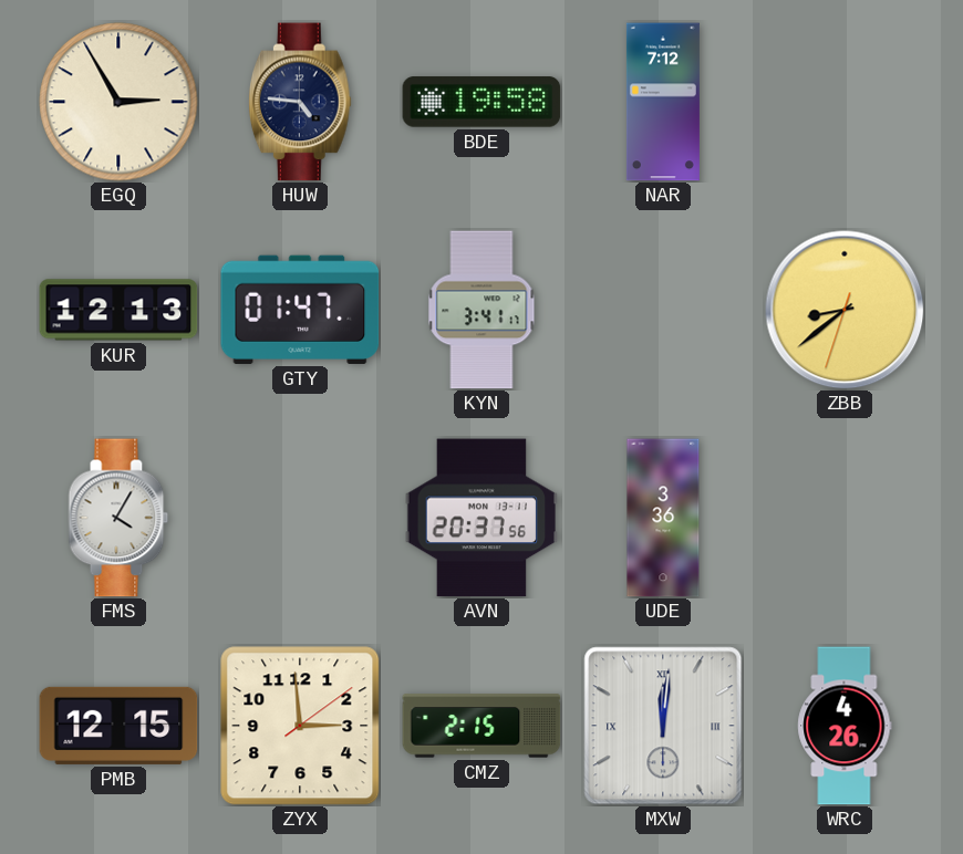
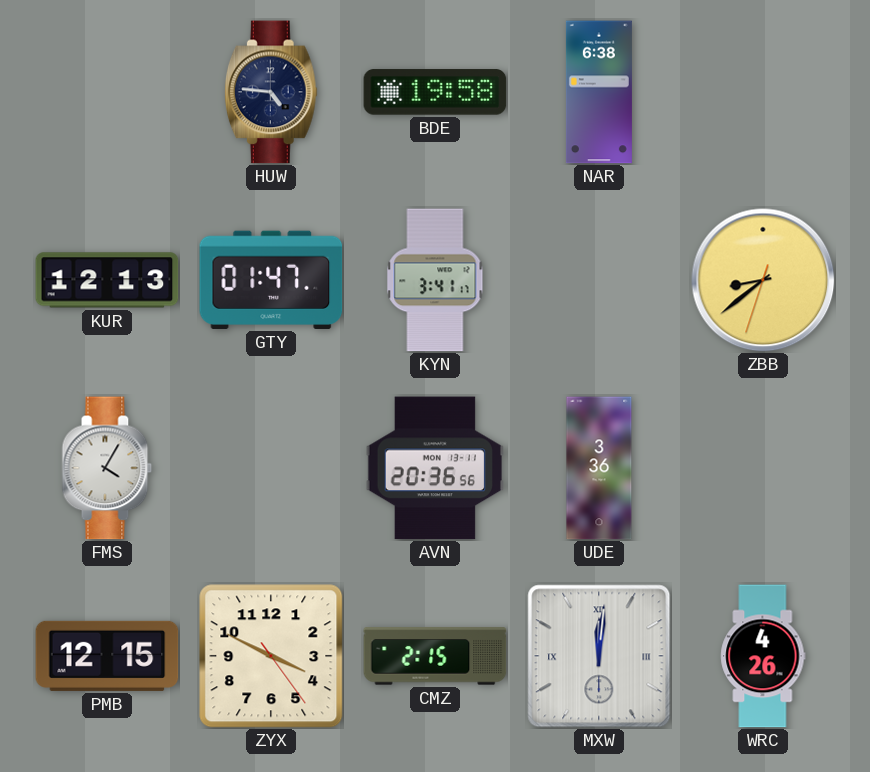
EGQ: 2:55 -> none
NAR: 7:12 -> 6:38
AVN: 20:37 -> 20:36
ZYX: 2:59 -> 3:49
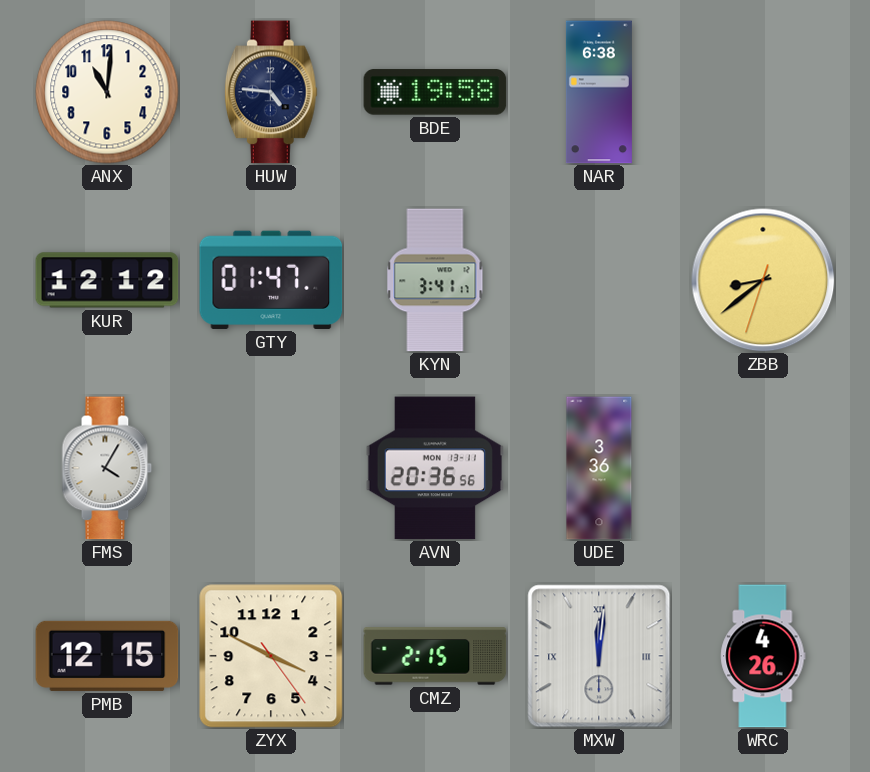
ANX: none -> 11:01
KUR: 12:13 -> 12:12
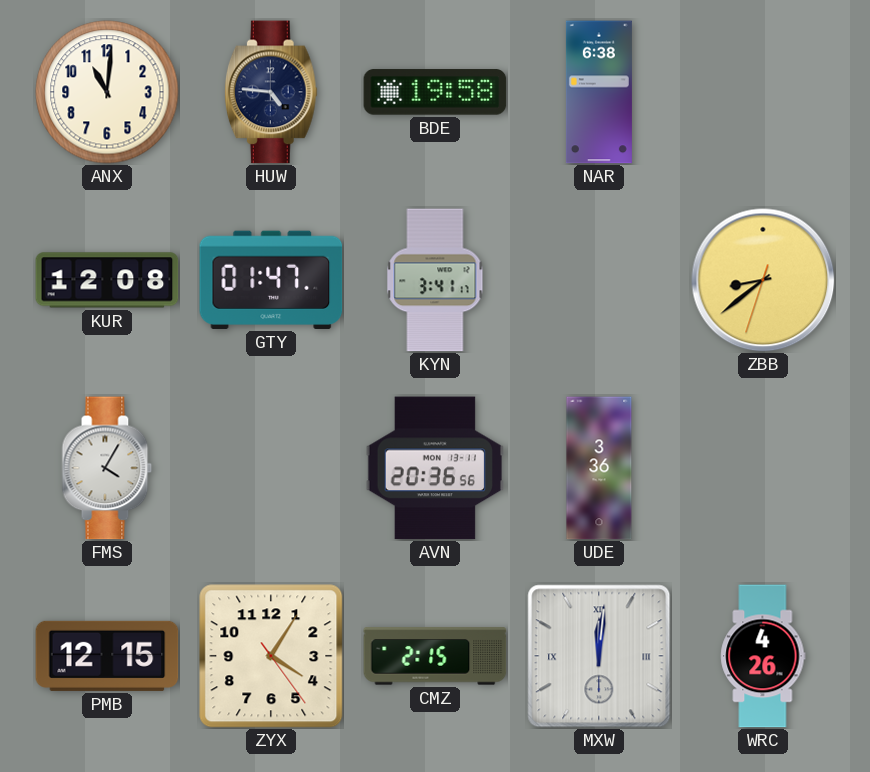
KUR: 12:12 -> 12:08
ZYX: 3:49 -> 4:05
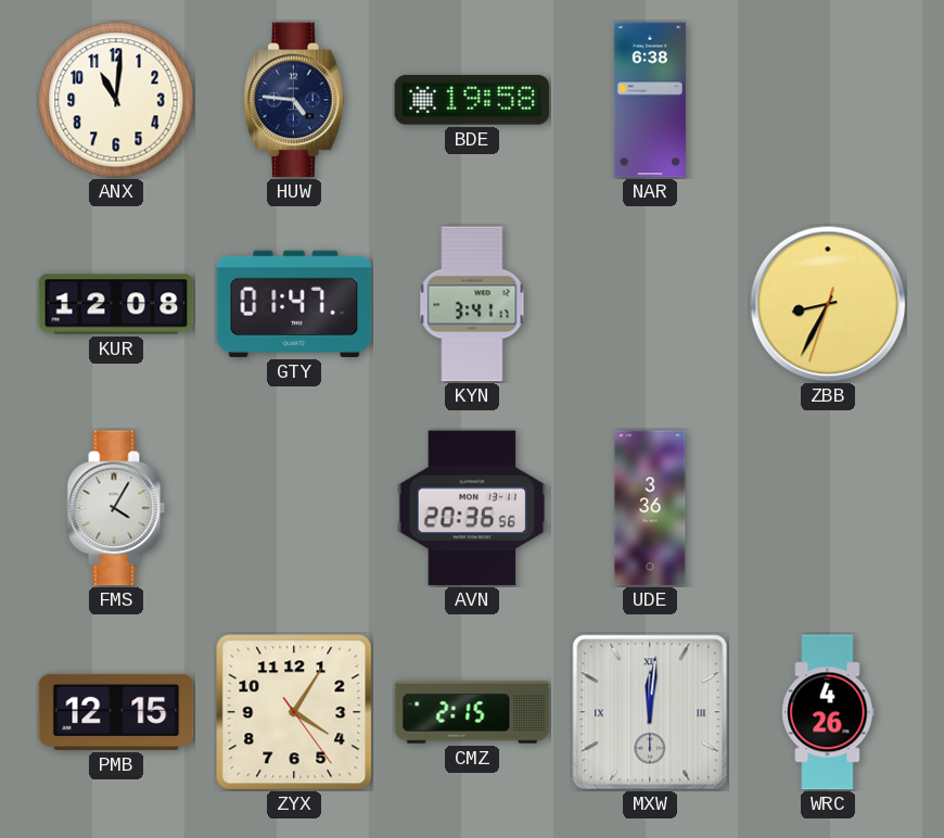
ZBB: 8:38 -> 8:34
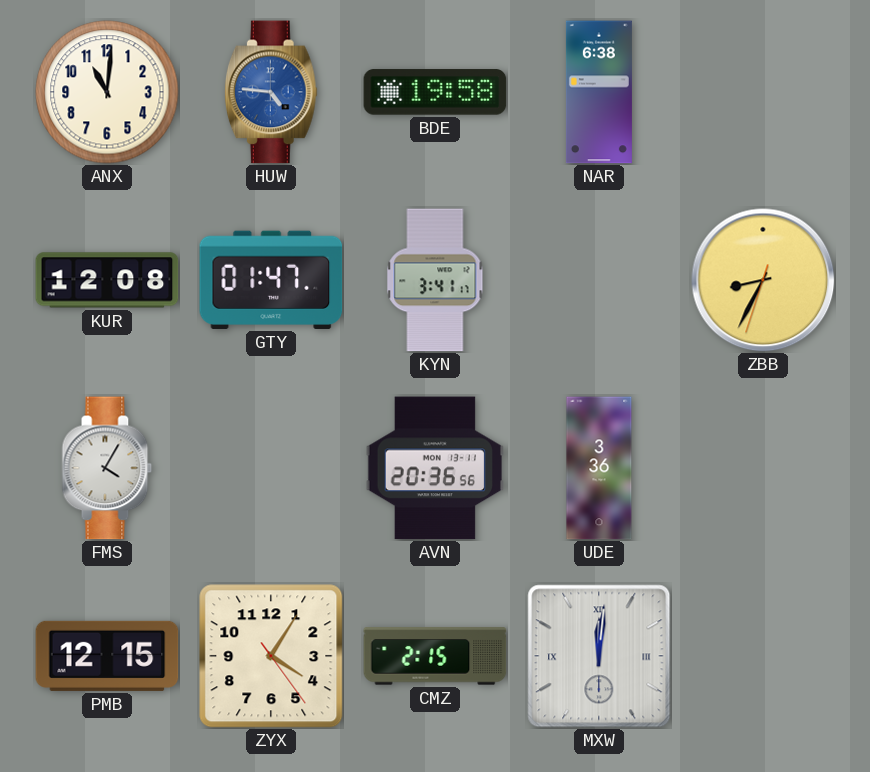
HUW dial: navy -> blue
WRC: 4:26 -> none
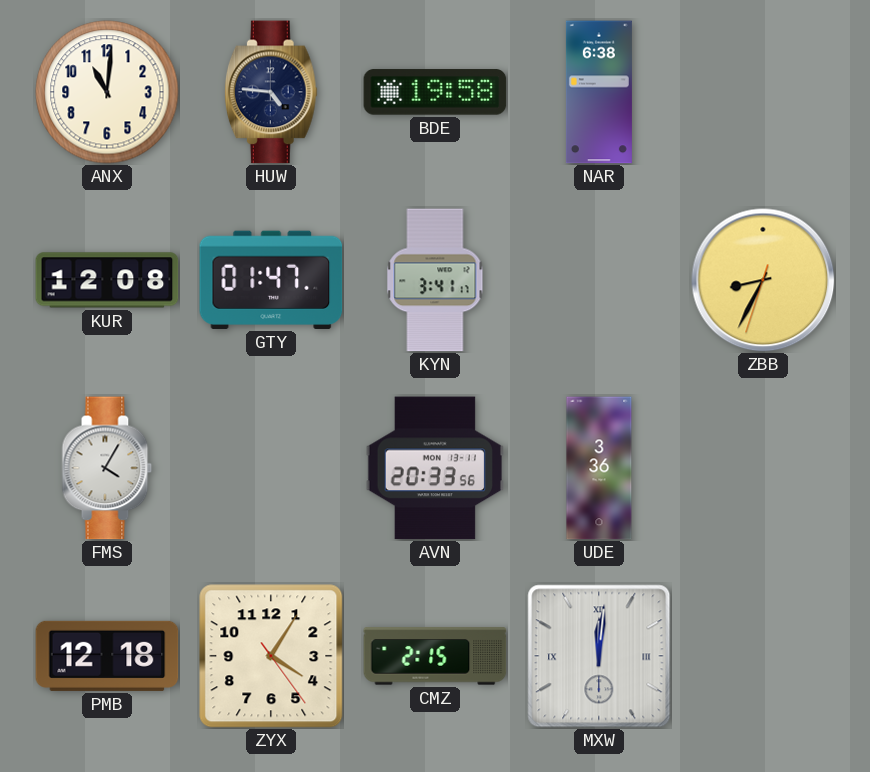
HUW dial: blue -> navy
AVN: 20:36 -> 20:33
PMB: 12:15 -> 12:18
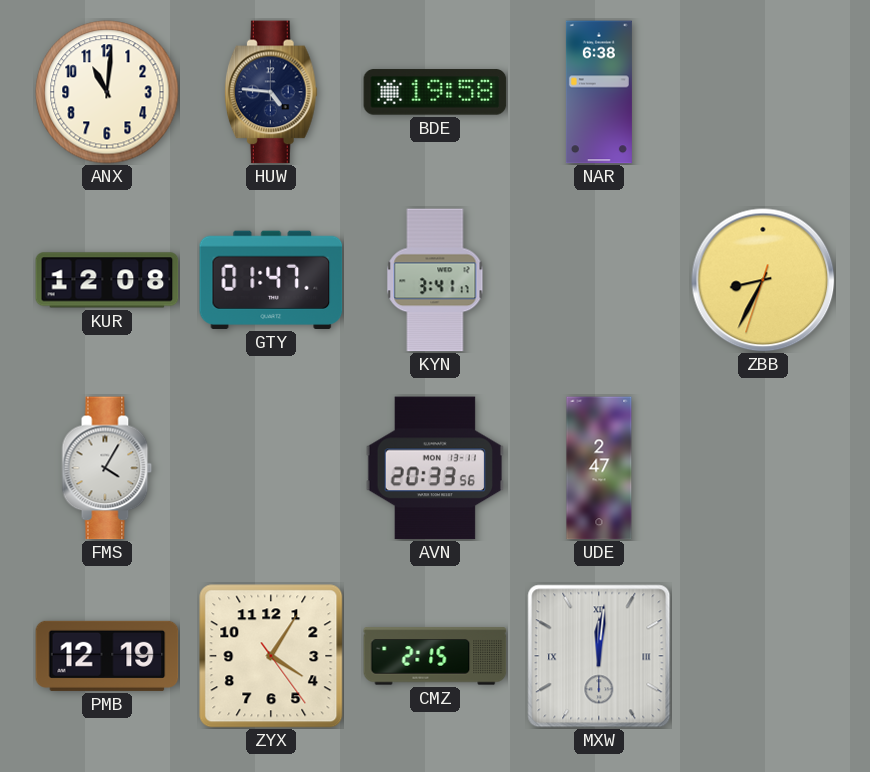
UDE: 3:36 -> 2:47
PMB: 12:18 -> 12:19
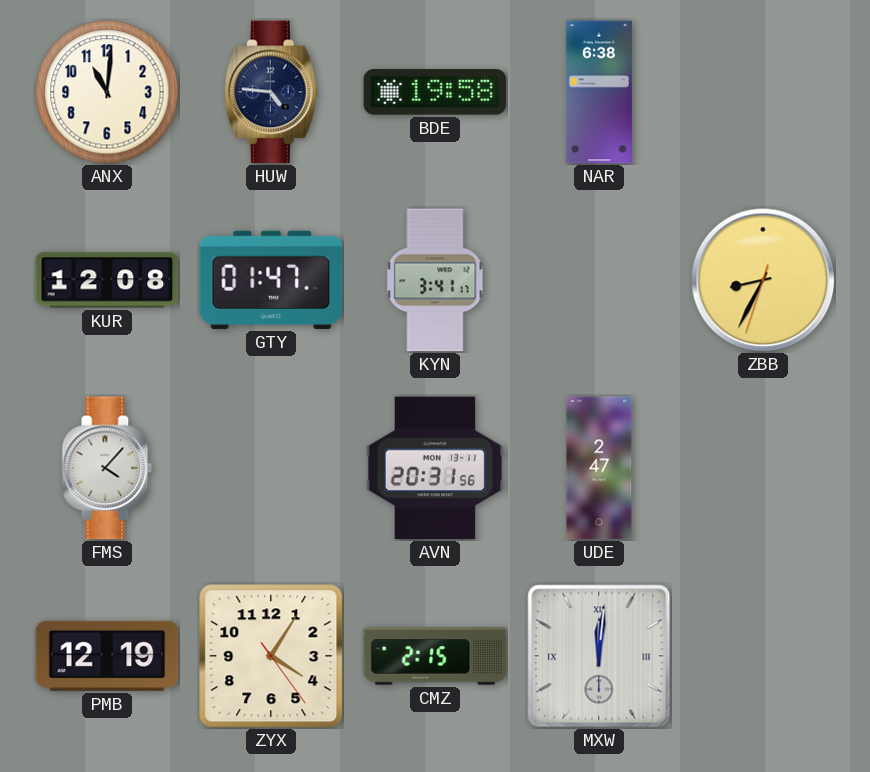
FMS: 4:05 -> 4:07
AVN: 20:33 -> 20:31
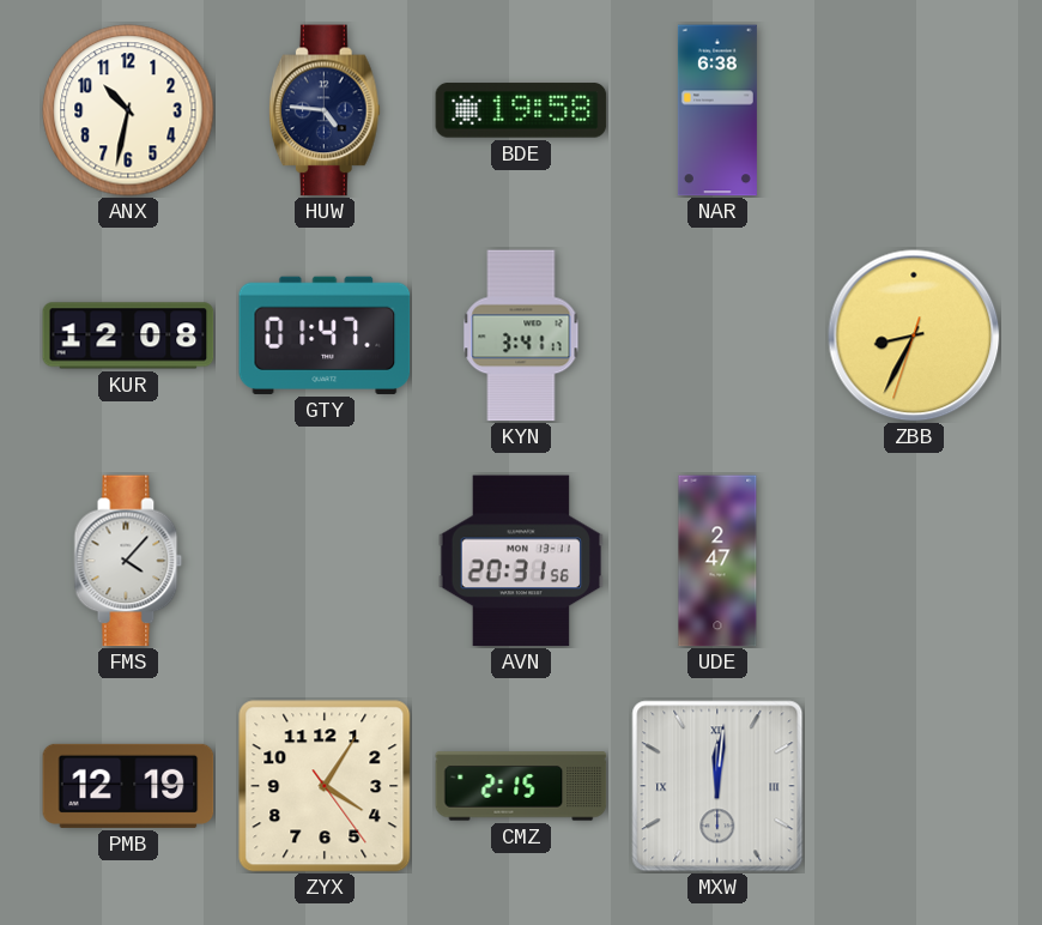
ANX: 11:01 -> 10:32
